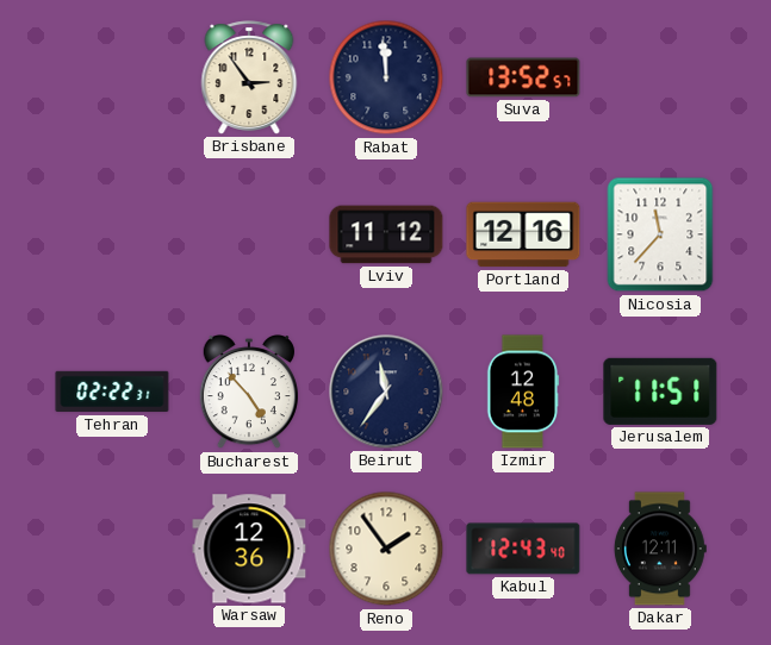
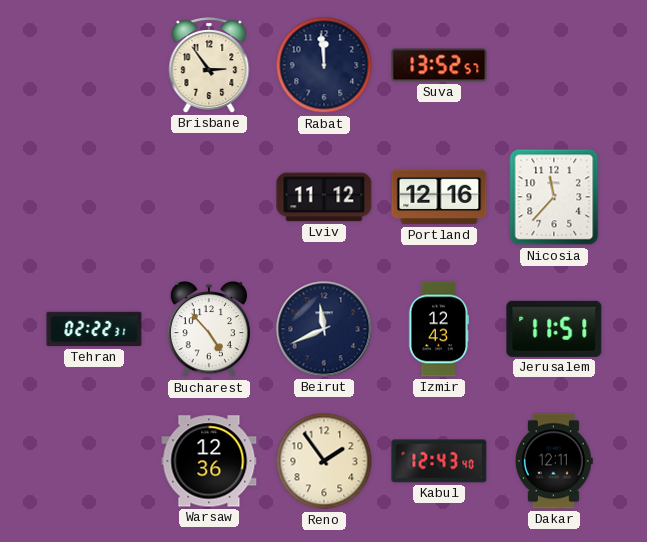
Beirut: 11:36 -> 11:41
Izmir: 12:48 -> 12:43
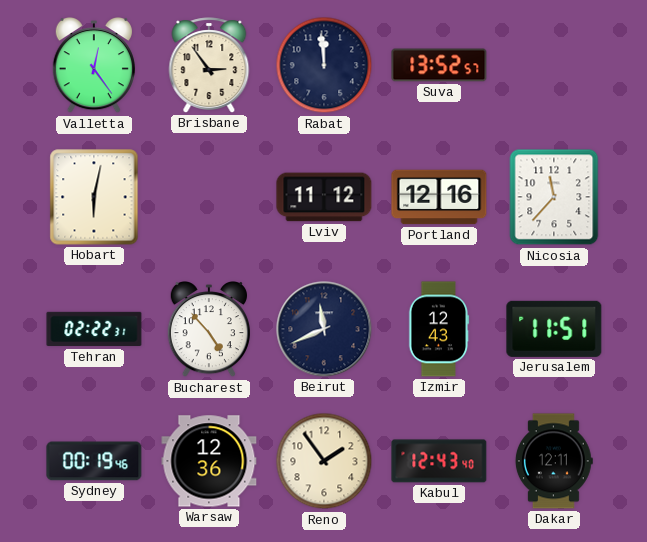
Valletta: none -> 12:24
Hobart: none -> 6:02
Sydney: none -> 00:19
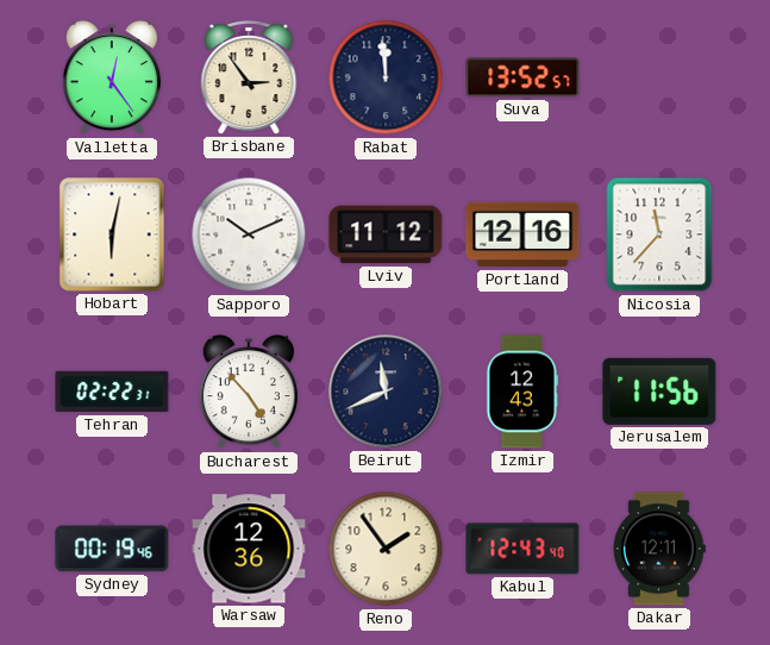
Sapporo: none -> 10:11
Jerusalem: 11:51 -> 11:56
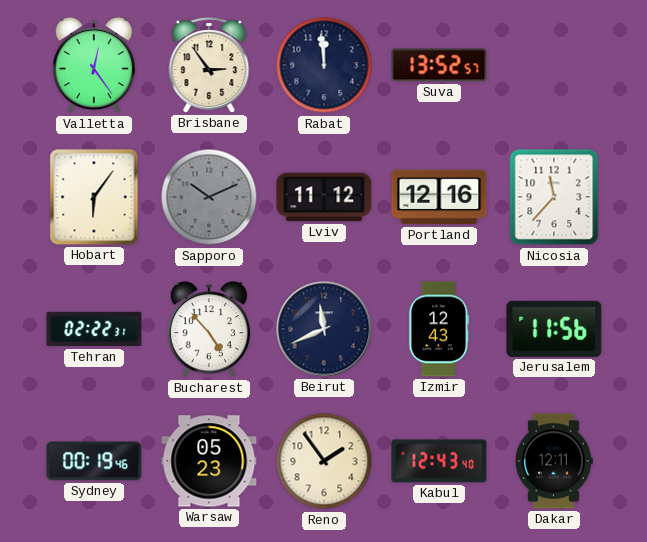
Hobart: 6:02 -> 6:06
Sapporo dial: white -> grey
Warsaw: 12:36 -> 05:23
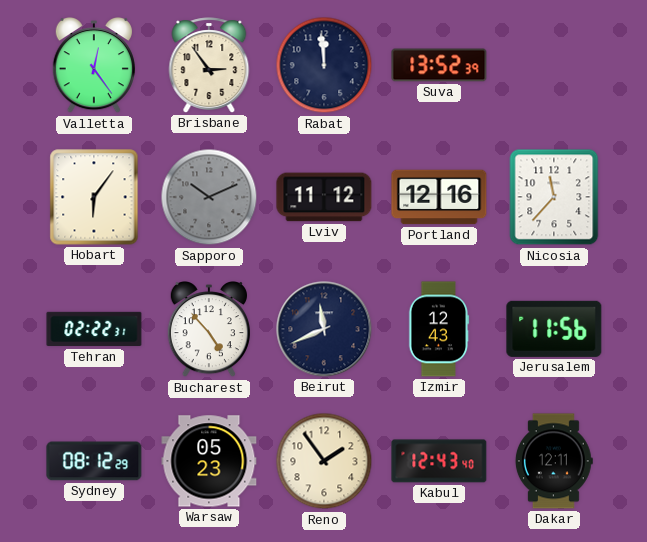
Suva: 13:52:57 -> 13:52:39
Sydney: 00:19 -> 08:12
